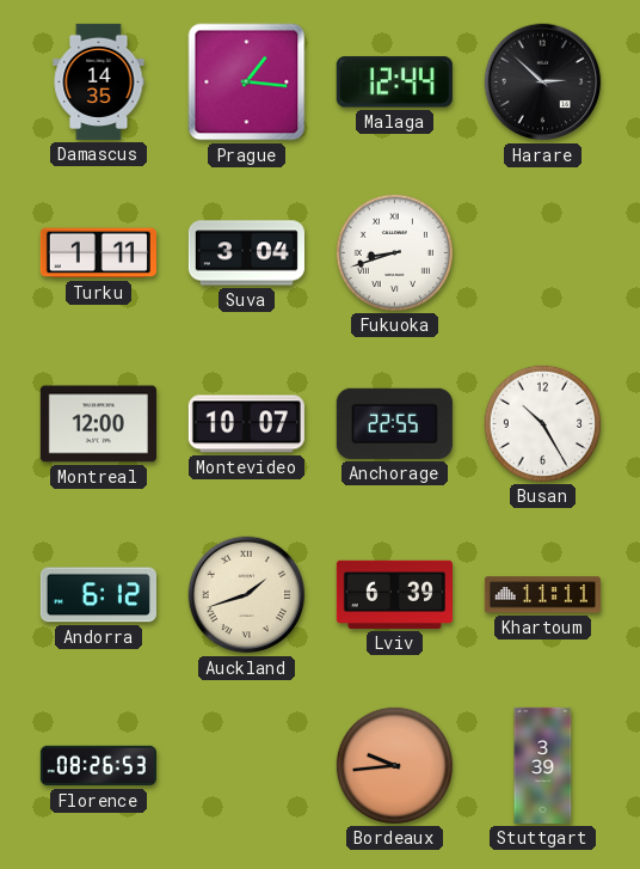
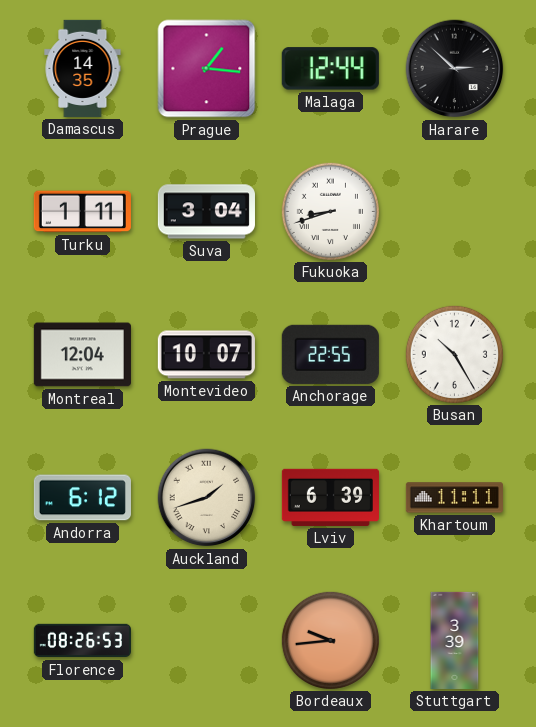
Montreal: 12:00 -> 12:04
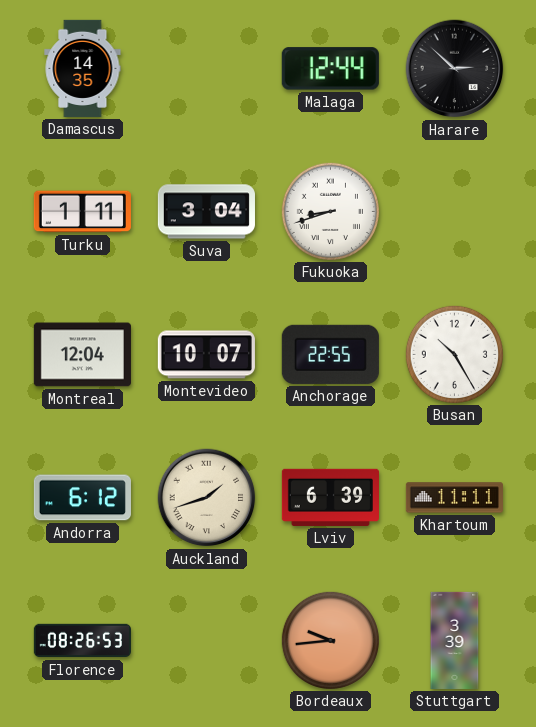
Prague: 1:16 -> none
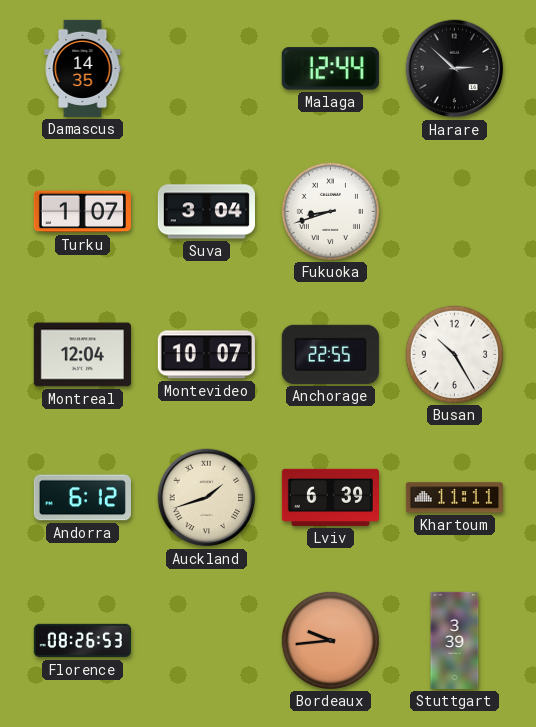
Turku: 1:11 -> 1:07
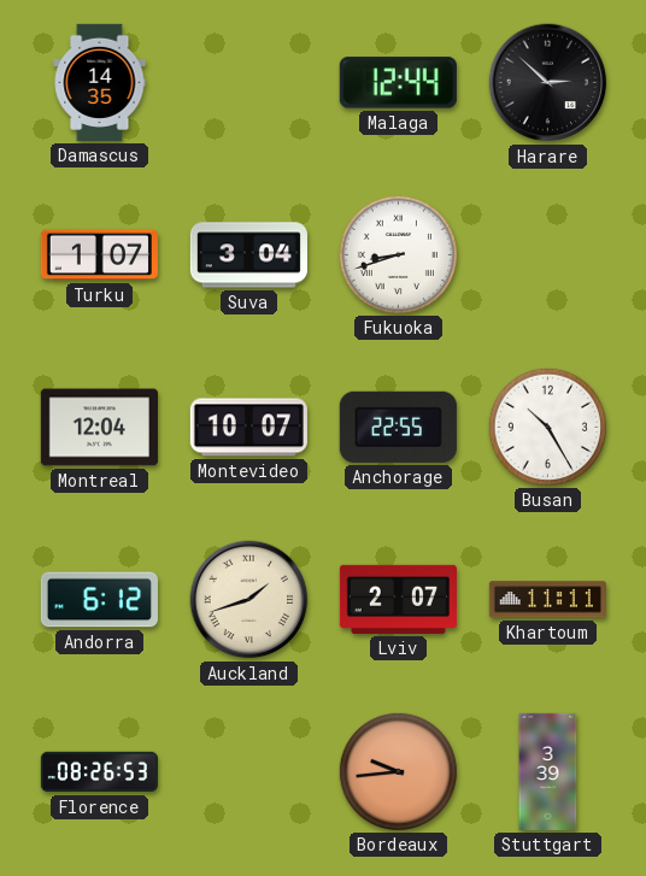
Lviv: 6:39 -> 2:07
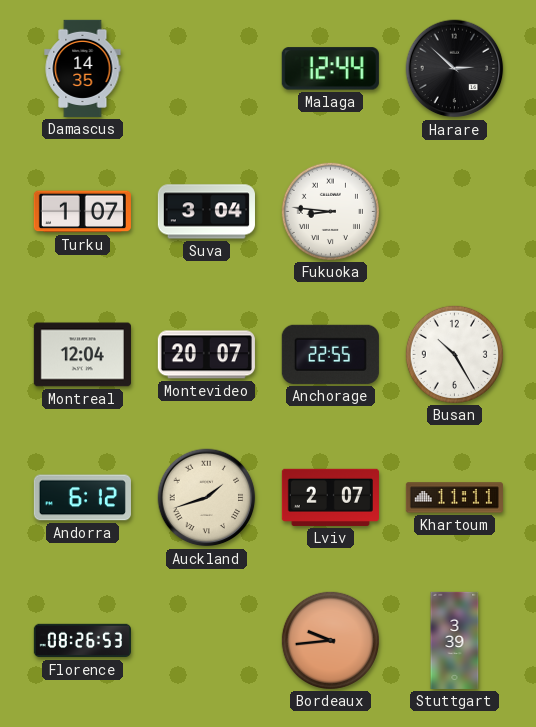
Fukuoka: 8:42 -> 8:46
Montevideo: 10:07 -> 20:07
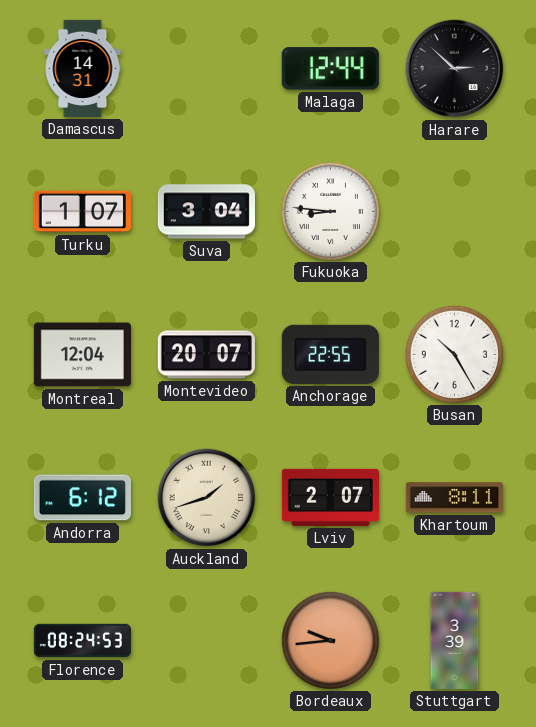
Damascus: 14:35 -> 14:31
Khartoum: 11:11 -> 8:11
Florence: 08:26 -> 08:24
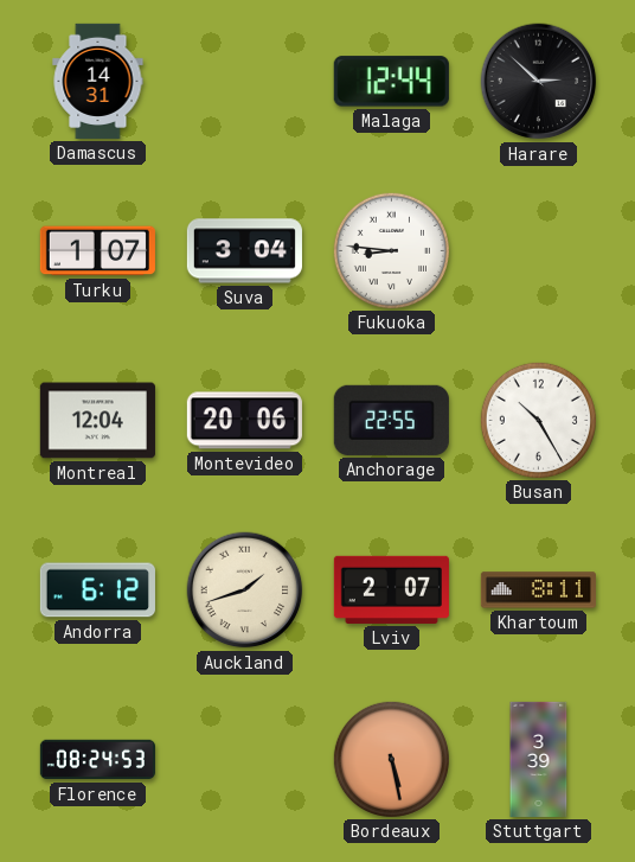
Montevideo: 20:07 -> 20:06
Bordeaux: 9:44 -> 5:28
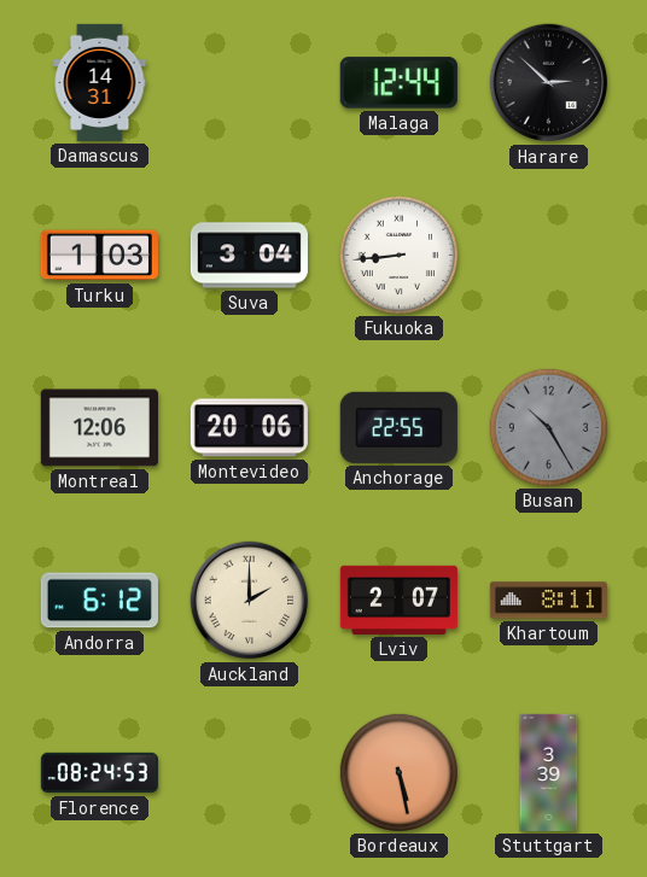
Turku: 1:07 -> 1:03
Fukuoka: 8:46 -> 8:44
Montreal: 12:04 -> 12:06
Busan dial: white -> grey
Auckland: 1:42 -> 2:00
